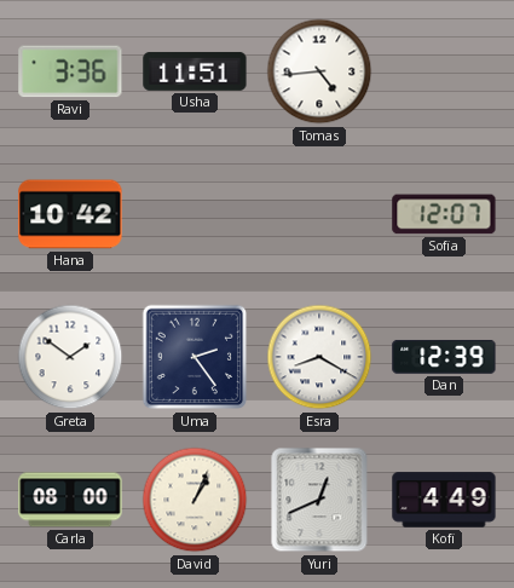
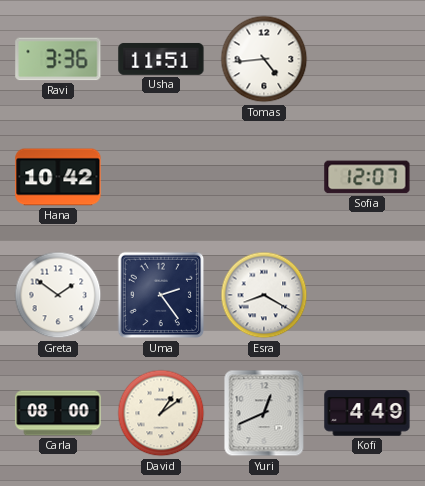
Dan: 12:39 -> none
David: 1:04 -> 1:09
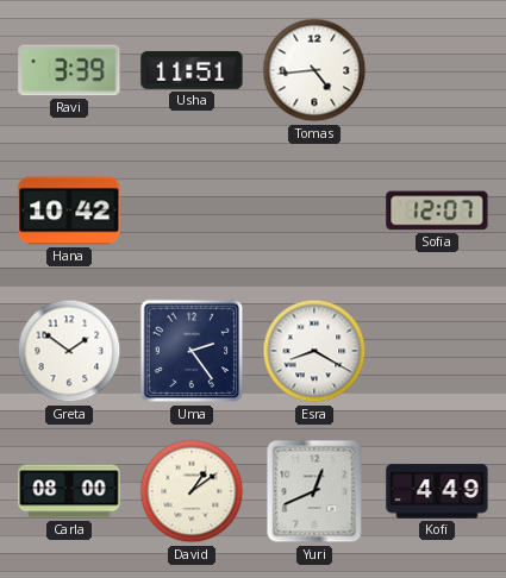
Ravi: 3:36 -> 3:39
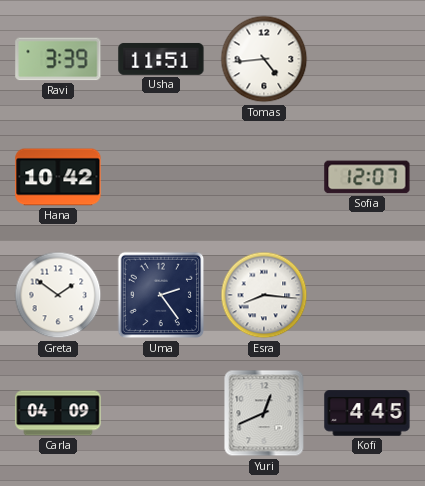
Esra: 8:20 -> 8:16
Carla: 08:00 -> 04:09
David: 1:09 -> none
Kofi: 4:49 -> 4:45
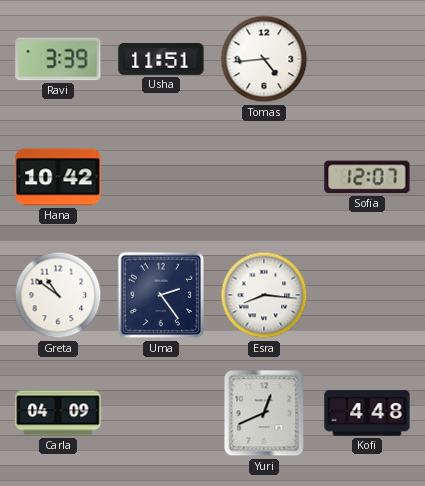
Greta: 1:51 -> 10:51
Kofi: 4:45 -> 4:48
